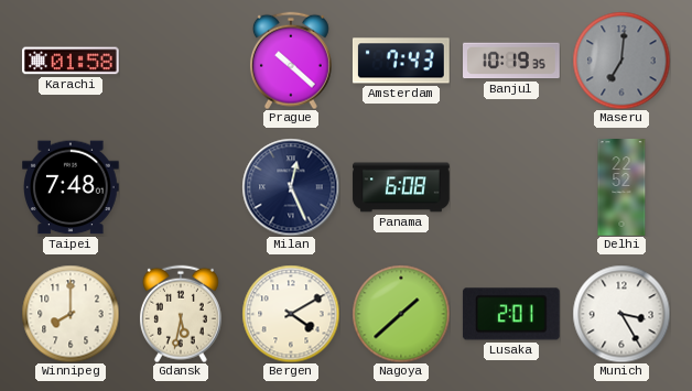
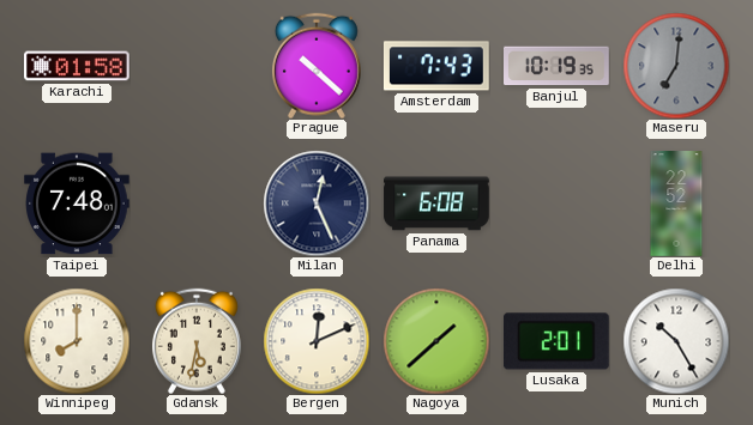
Bergen: 4:10 -> 12:11
Munich: 3:25 -> 10:25
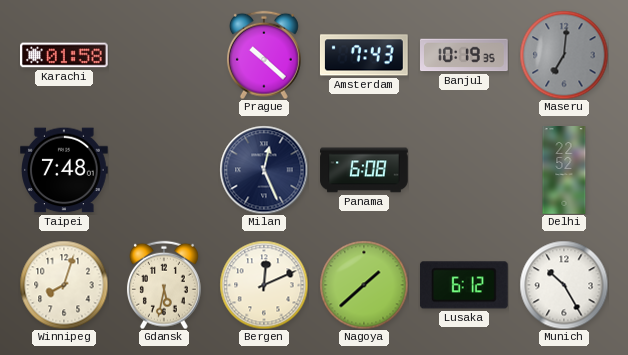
Winnipeg: 8:00 -> 8:03
Lusaka: 2:01 -> 6:12
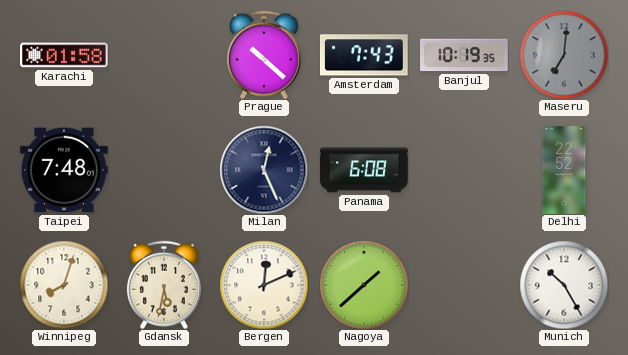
Lusaka: 6:12 -> none
